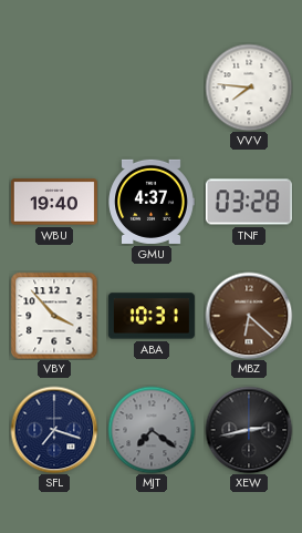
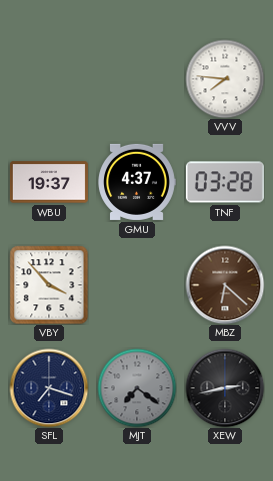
WBU: 19:40 -> 19:37
ABA: 10:31 -> none
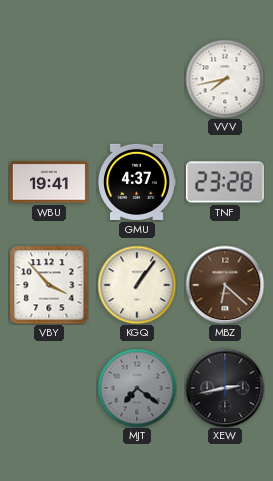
VVV: 7:46 -> 7:43
WBU: 19:37 -> 19:41
TNF: 03:28 -> 23:28
KGQ: none -> 1:06
SFL: 7:18 -> none
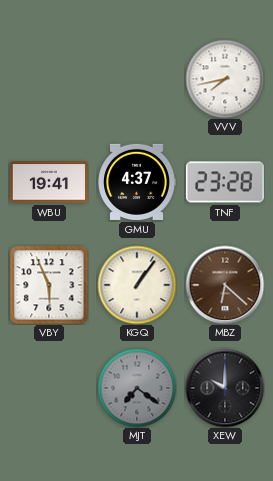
VBY: 3:53 -> 5:56
XEW: 2:43 -> 10:00
